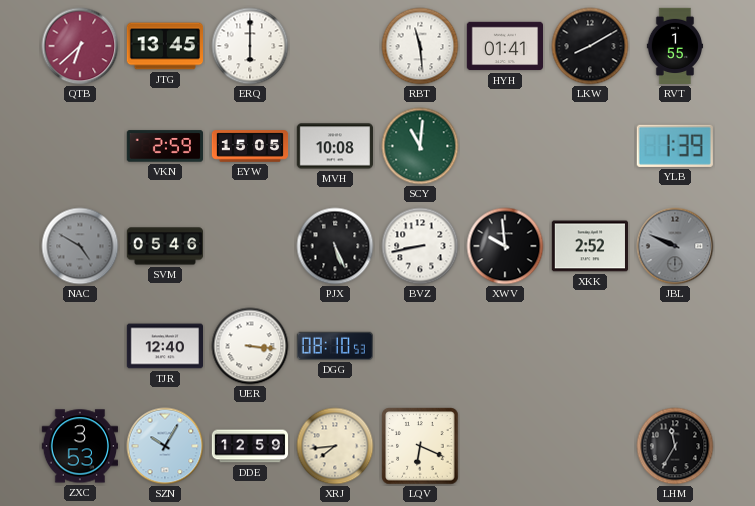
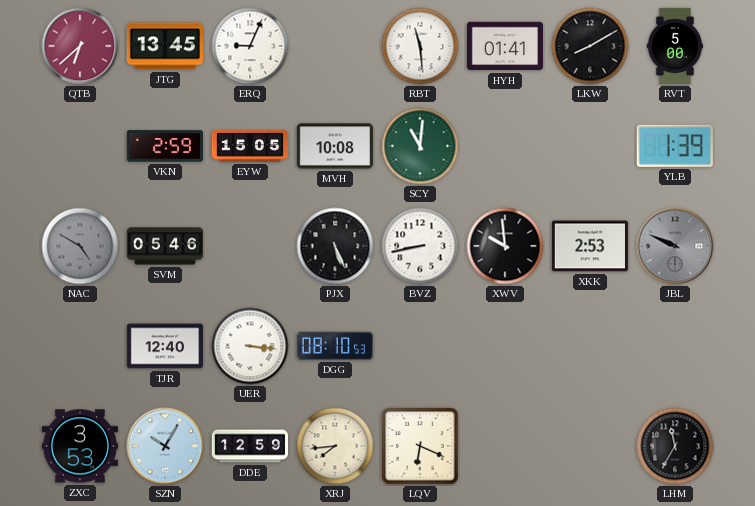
ERQ: 6:00 -> 9:04
RVT: 1:55 -> 5:00
XKK: 2:52 -> 2:53
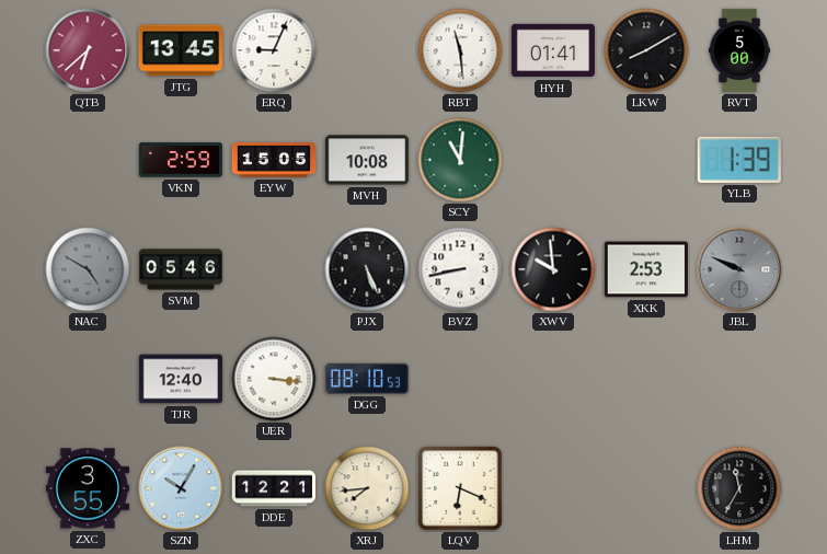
ZXC: 3:53 -> 3:55
DDE: 12:59 -> 12:21
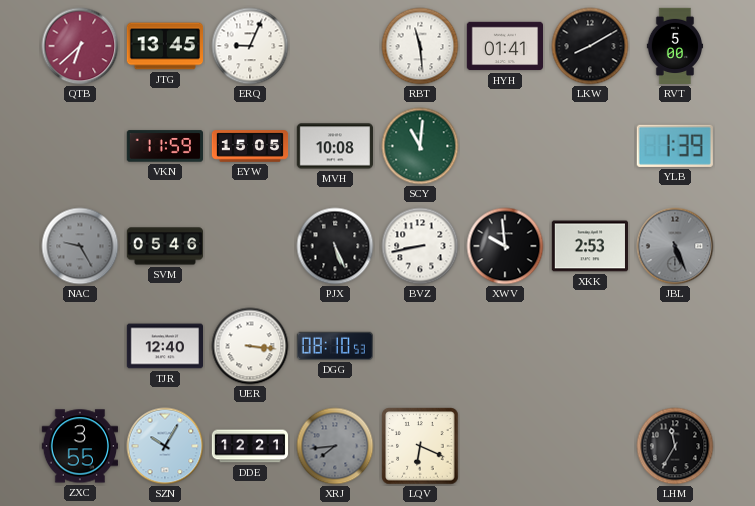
VKN: 2:59 -> 11:59
NAC: 4:50 -> 9:25
JBL: 9:49 -> 5:26
XRJ dial: cream -> grey
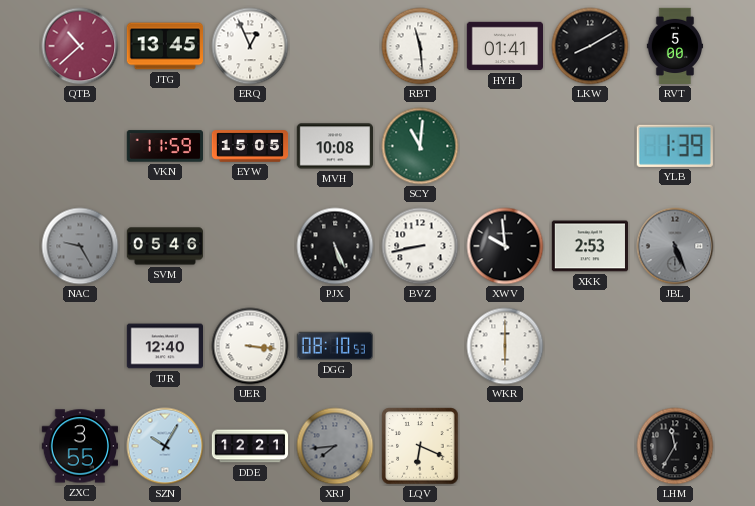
QTB: 6:38 -> 10:38
ERQ: 9:04 -> 12:56
WKR: none -> 6:00
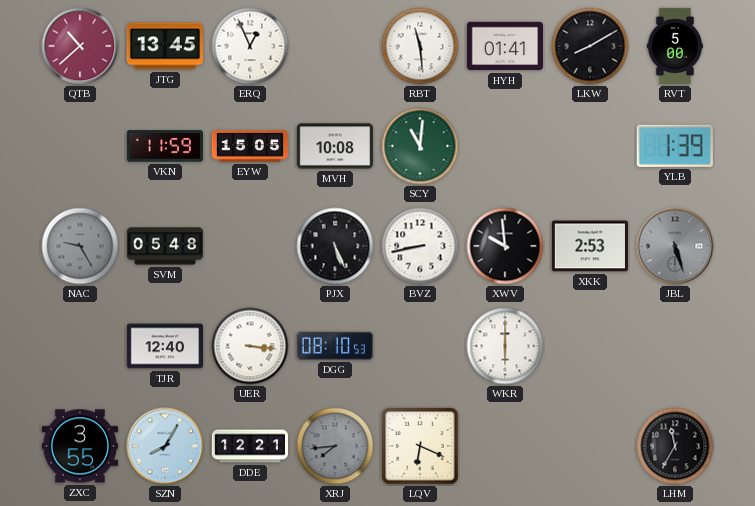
SVM: 05:46 -> 05:48
JBL: 5:26 -> 5:27
SZN: 10:05 -> 8:05
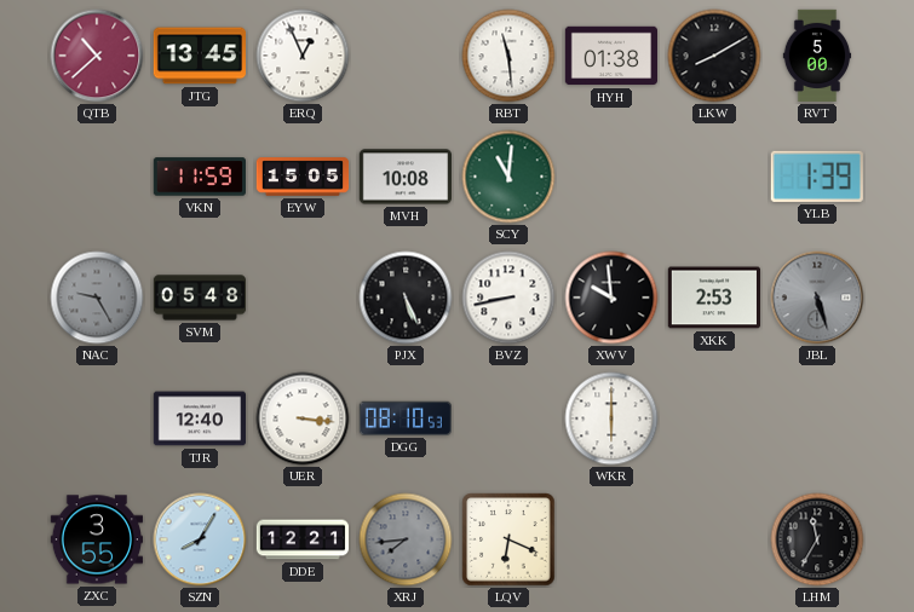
HYH: 01:41 -> 01:38
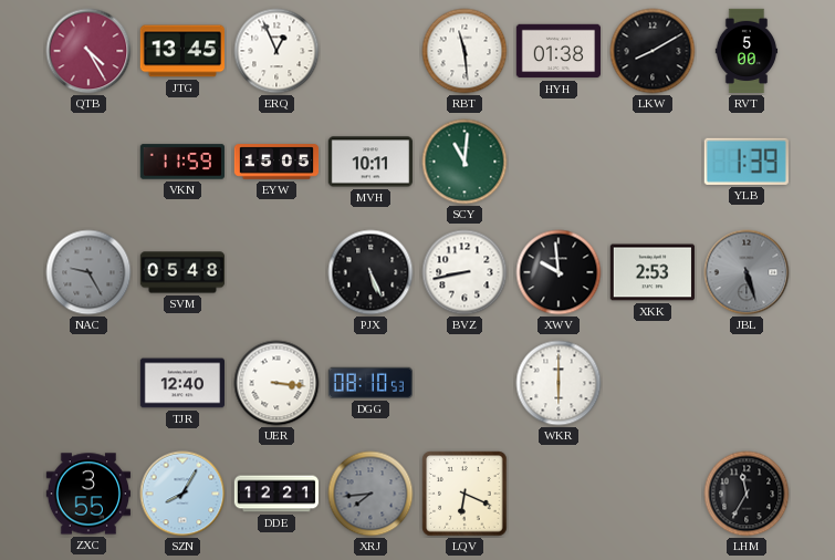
QTB: 10:38 -> 4:25
MVH: 10:08 -> 10:11
